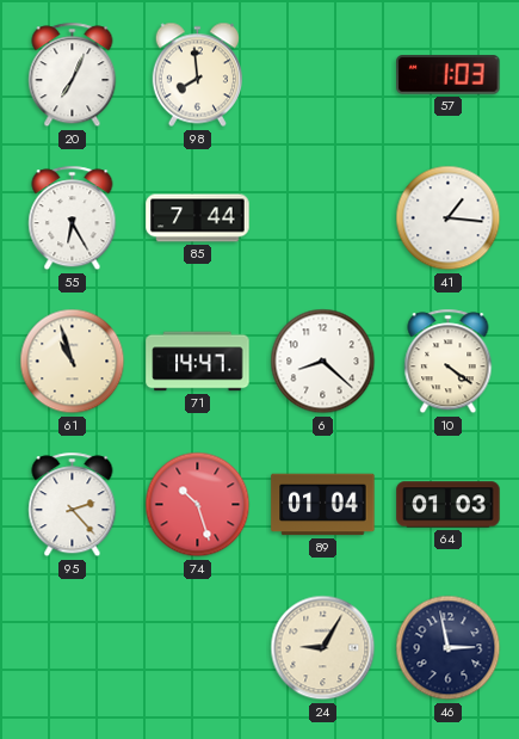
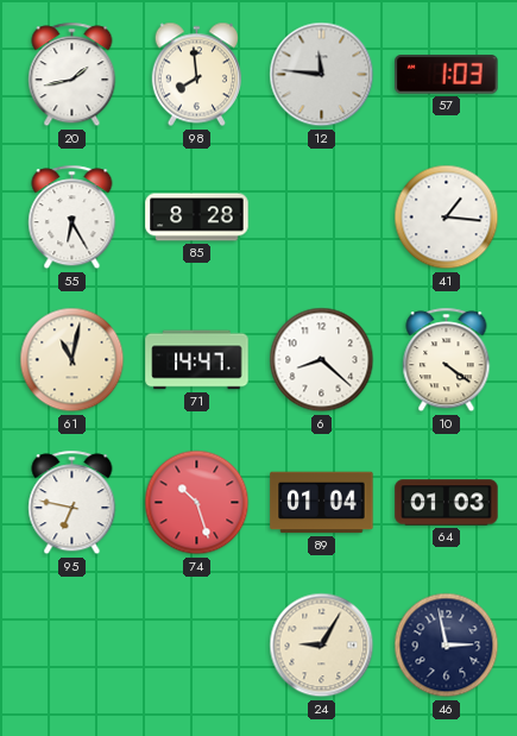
20: 7:04 -> 1:43
12: none -> 11:46
85: 7:44 -> 8:28
61: 10:57 -> 11:02
95: 2:23 -> 6:47
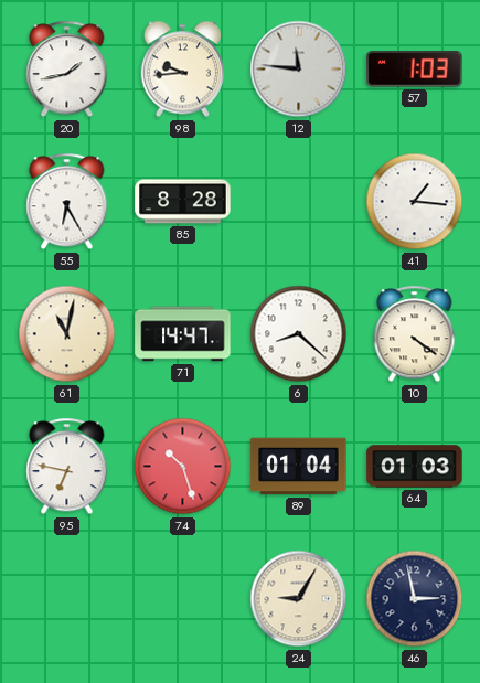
98: 7:59 -> 9:44
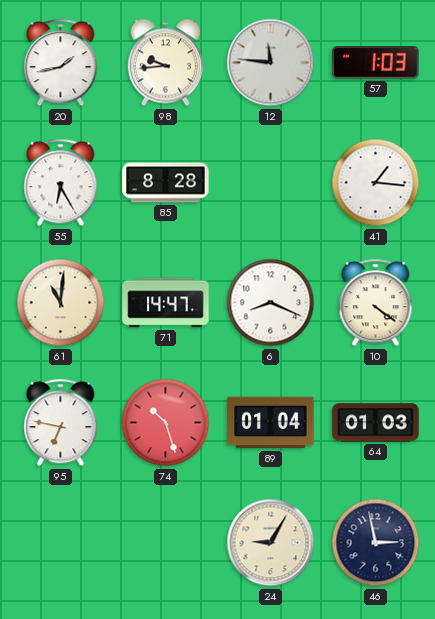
61: 11:02 -> 11:01
6: 8:22 -> 8:19
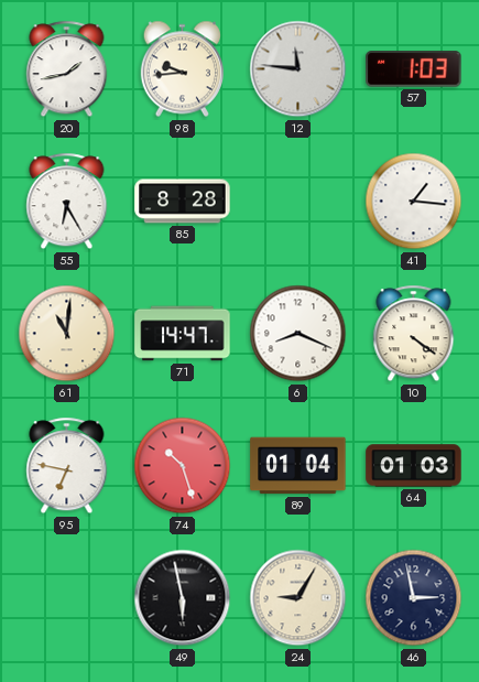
49: none -> 5:58
